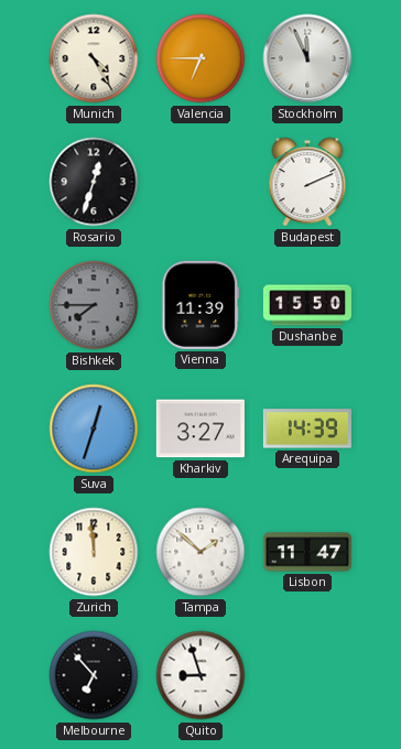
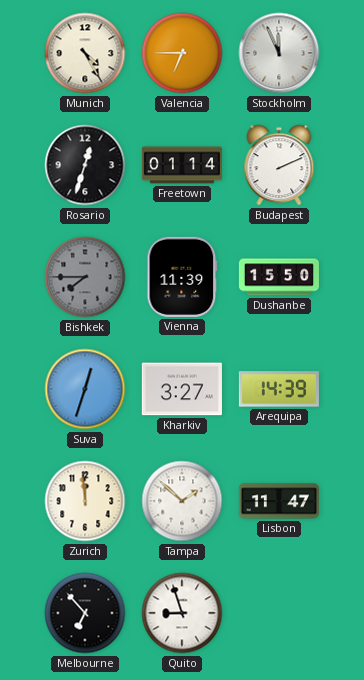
Freetown: none -> 01:14
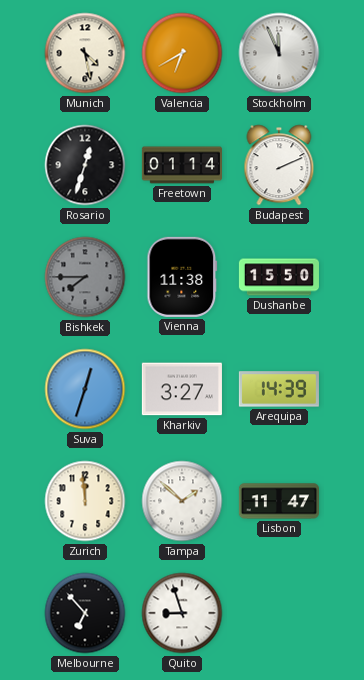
Munich: 4:25 -> 4:28
Valencia: 6:45 -> 6:40
Vienna: 11:39 -> 11:38
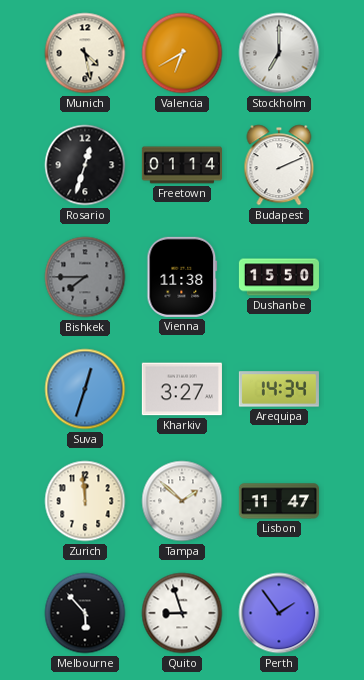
Stockholm: 11:56 -> 7:00
Arequipa: 14:39 -> 14:34
Melbourne: 6:53 -> 5:53
Perth: none -> 1:54
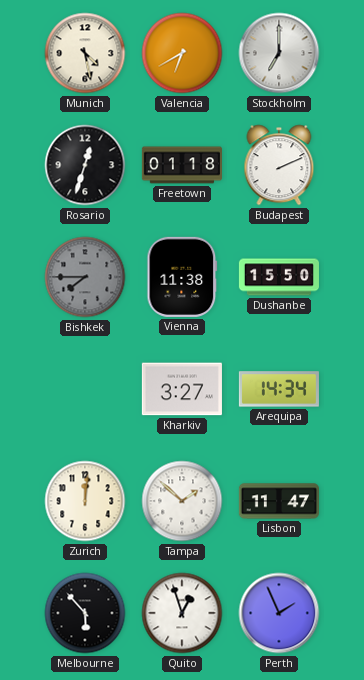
Freetown: 01:14 -> 01:18
Suva: 12:33 -> none
Zurich: 11:59 -> 12:01
Quito: 8:57 -> 12:57
Perth: 1:54 -> 1:56
